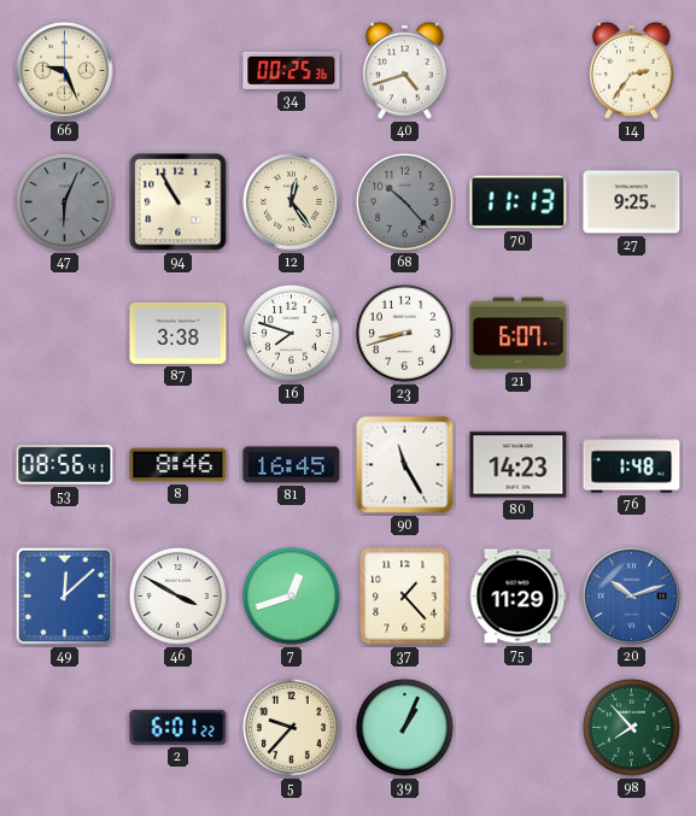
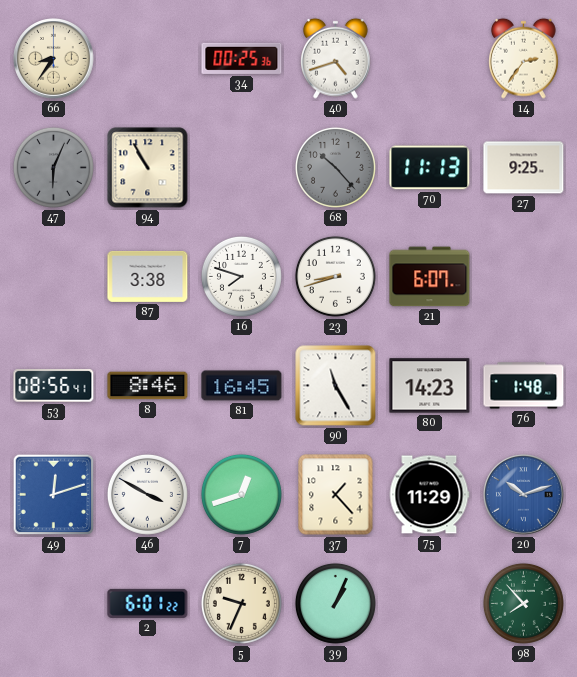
66: 9:26 -> 8:36
12: 12:24 -> none
49: 12:08 -> 12:12
5: 9:37 -> 9:34
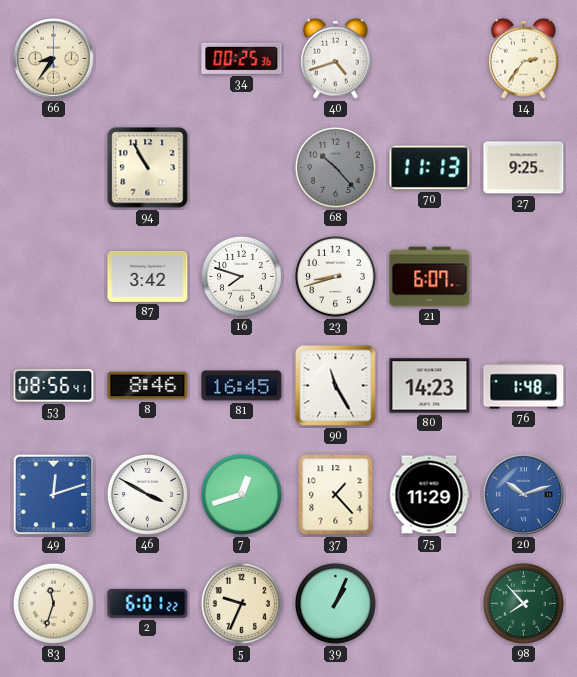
47: 6:04 -> none
87: 3:38 -> 3:42
83: none -> 11:33
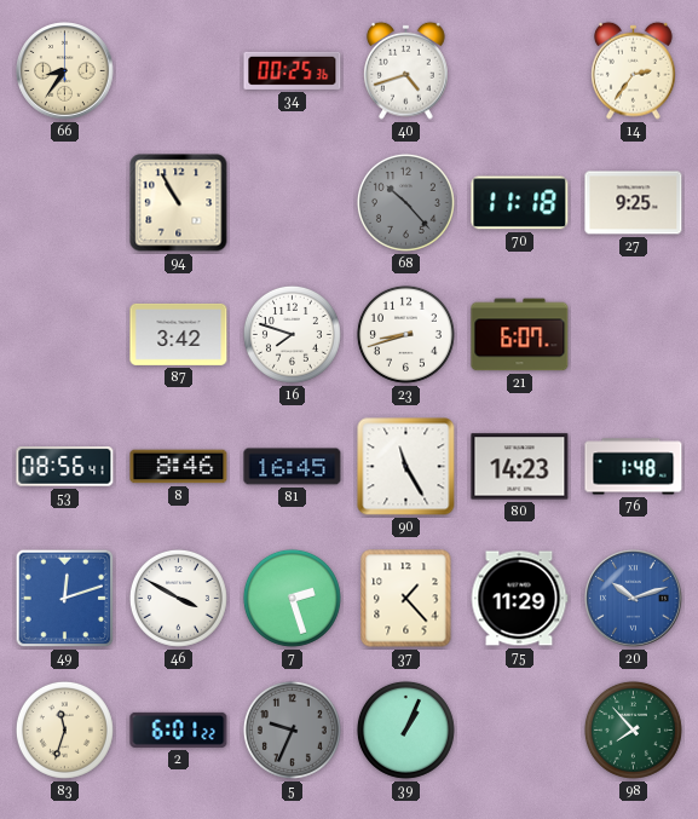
70: 11:13 -> 11:18
7: 12:42 -> 2:27
5 dial: cream -> grey
